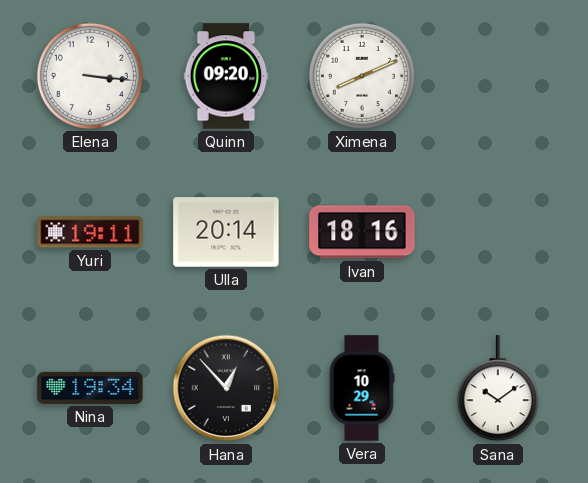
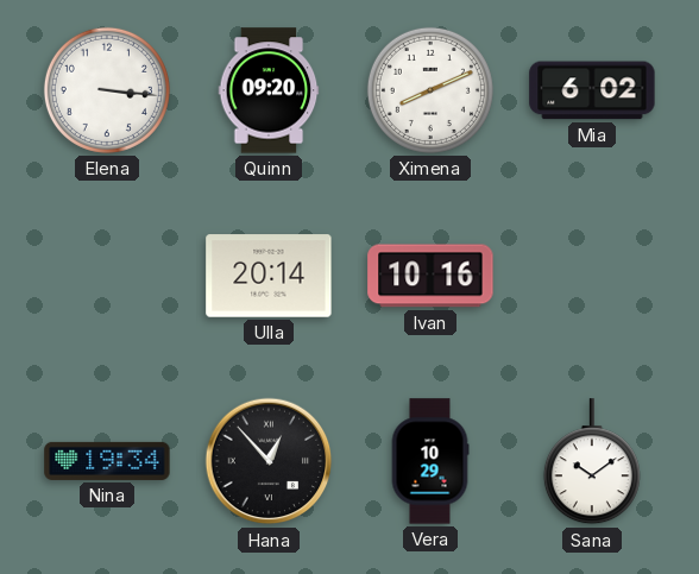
Mia: none -> 6:02
Yuri: 19:11 -> none
Ivan: 18:16 -> 10:16
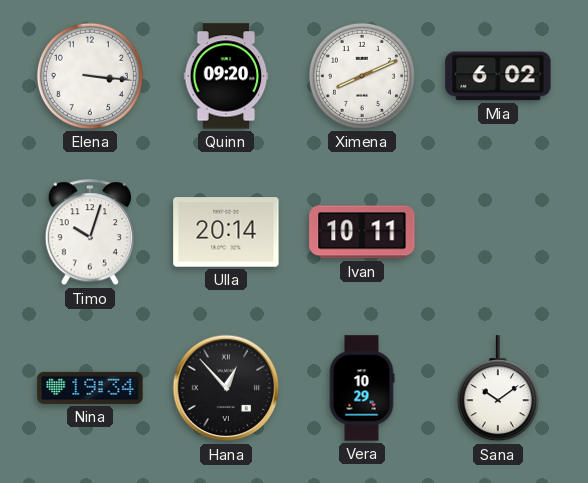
Timo: none -> 10:03
Ivan: 10:16 -> 10:11
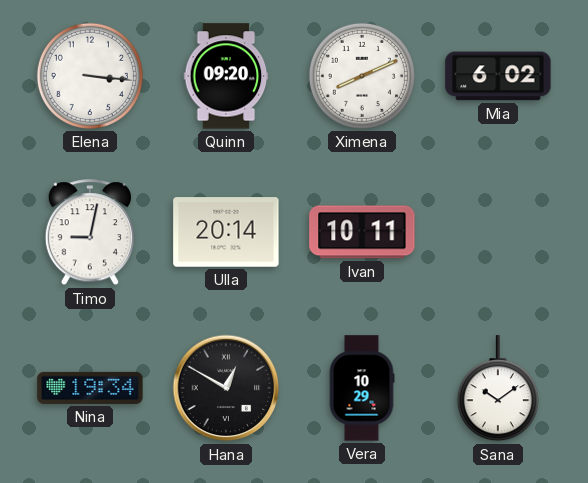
Timo: 10:03 -> 9:02
Hana: 12:53 -> 12:50
